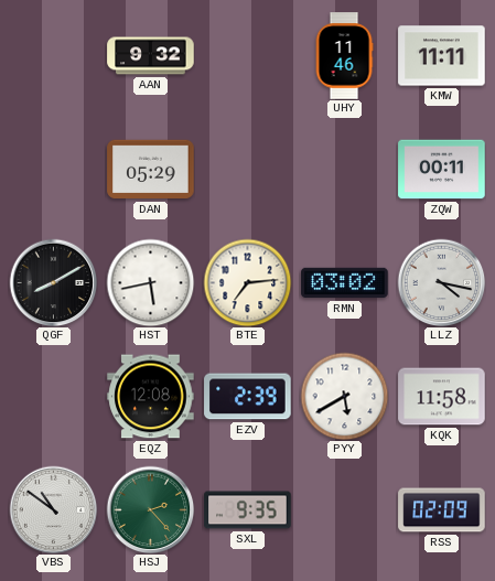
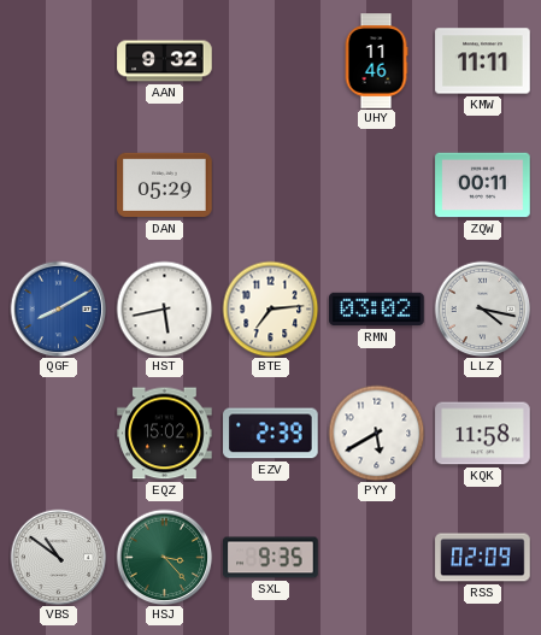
QGF dial: black -> blue
EQZ: 12:08 -> 15:02
HSJ: 2:23 -> 3:23
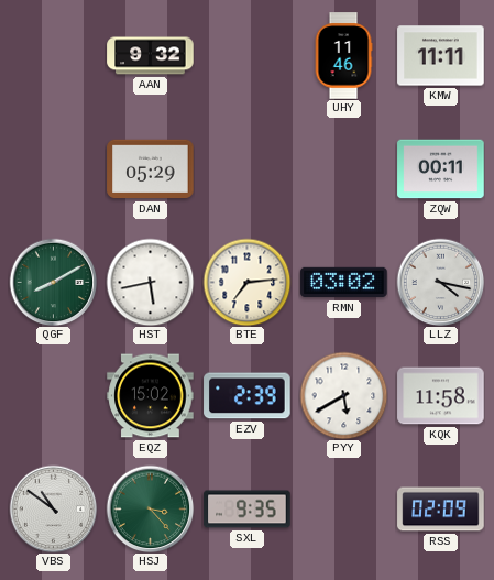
QGF dial: blue -> green
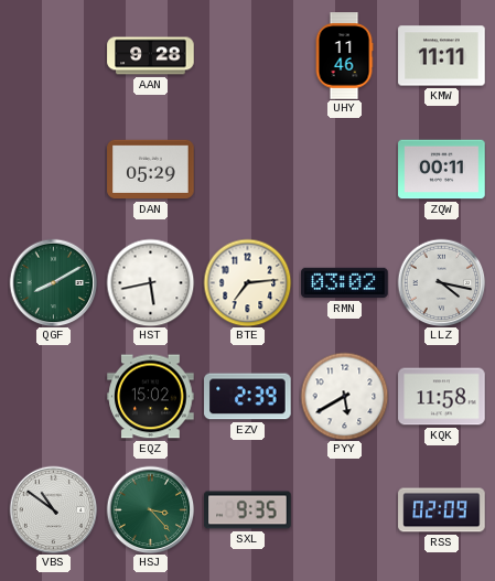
AAN: 9:32 -> 9:28
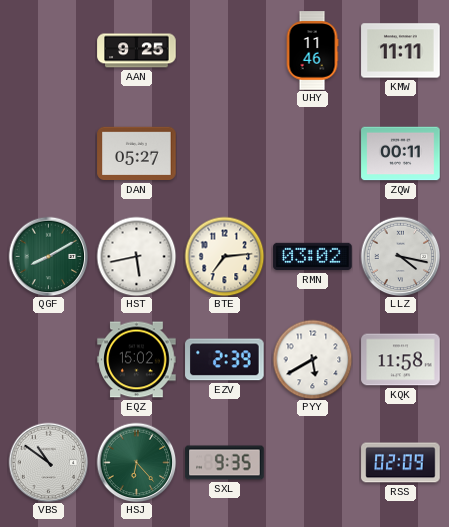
AAN: 9:28 -> 9:25
DAN: 05:29 -> 05:27
HSJ: 3:23 -> 6:23
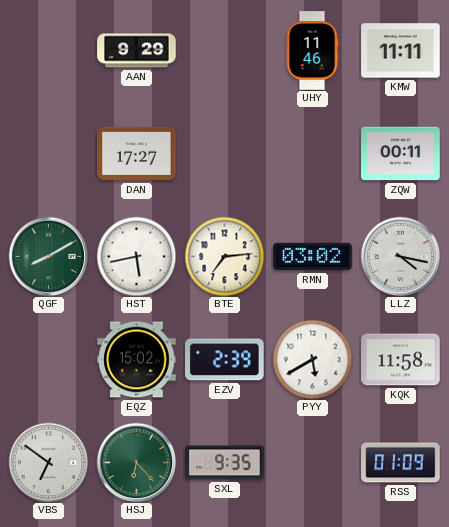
AAN: 9:25 -> 9:29
DAN: 05:27 -> 17:27
VBS: 10:51 -> 6:51
RSS: 02:09 -> 01:09
